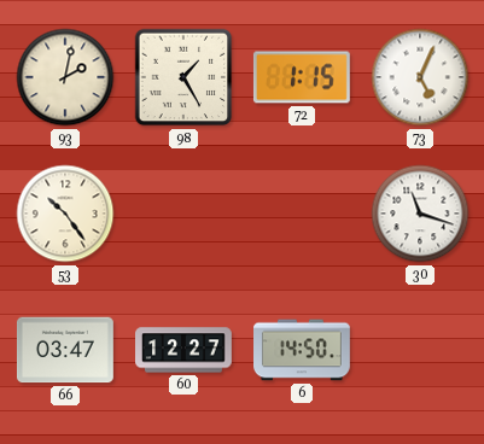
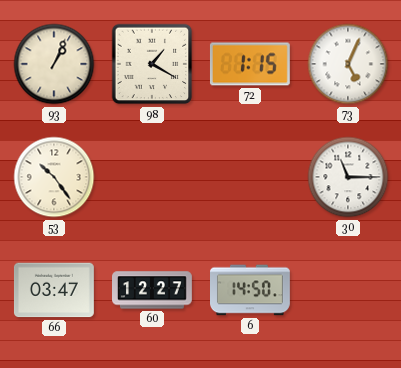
93: 2:02 -> 1:04
98: 1:25 -> 1:20
30: 11:18 -> 11:15
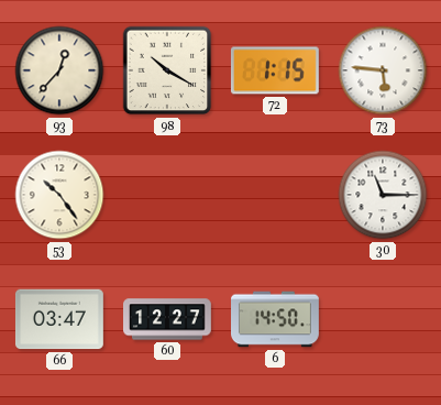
93: 1:04 -> 12:37
98: 1:20 -> 10:20
73: 5:04 -> 5:46
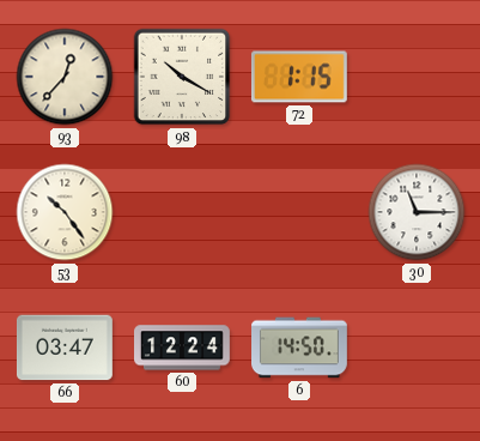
73: 5:46 -> none
60: 12:27 -> 12:24
